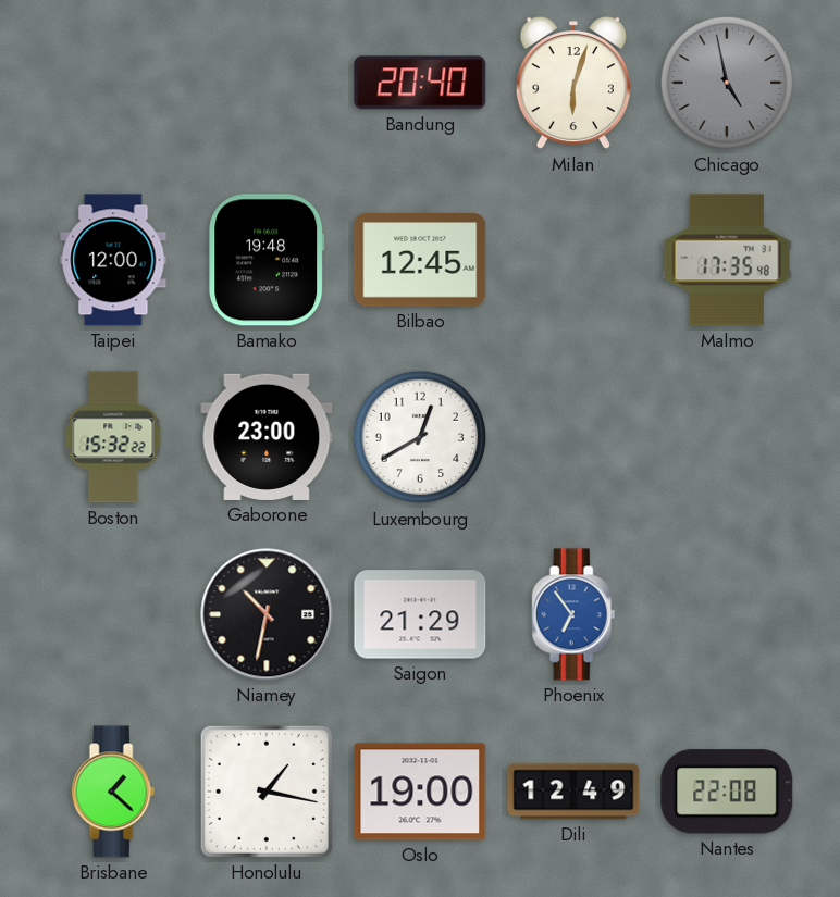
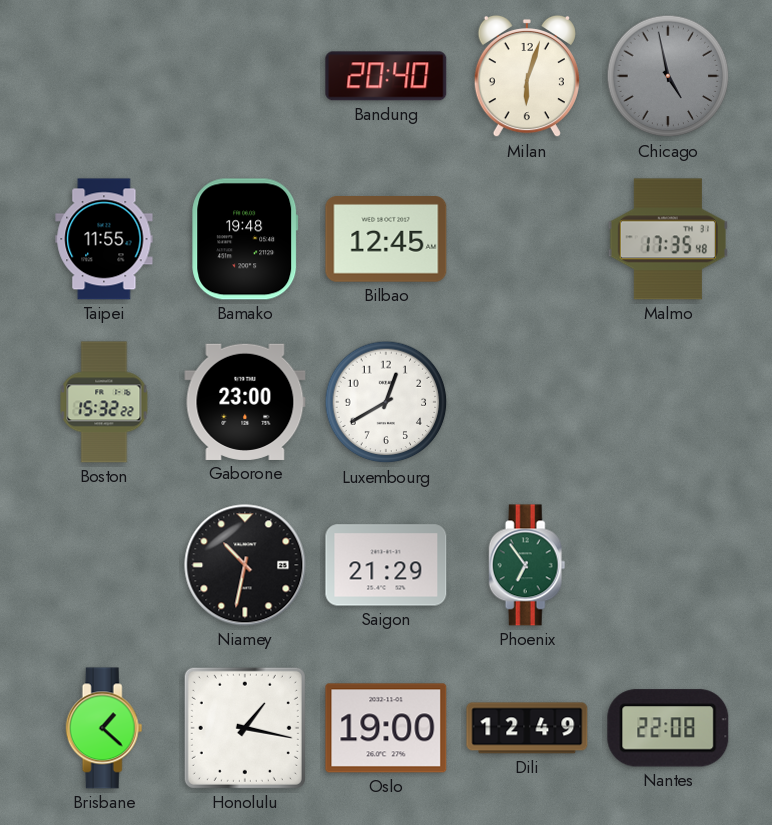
Taipei: 12:00 -> 11:55
Phoenix dial: blue -> green
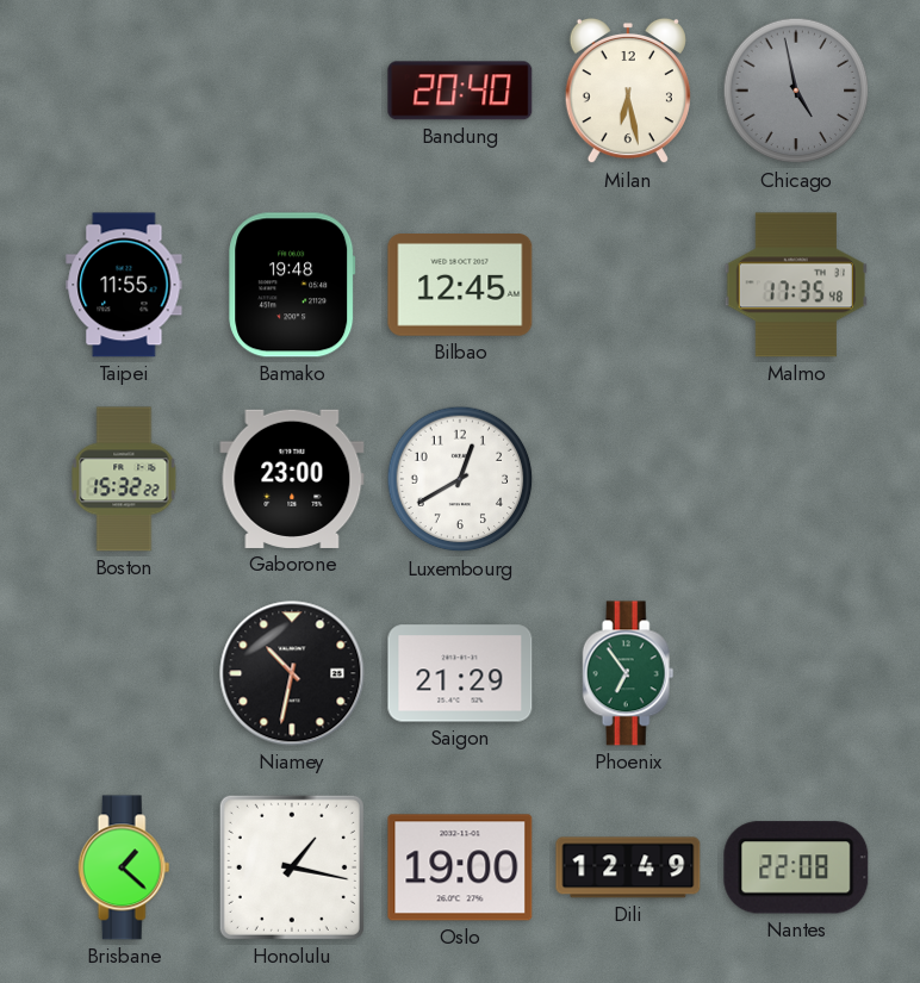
Milan: 6:03 -> 6:28
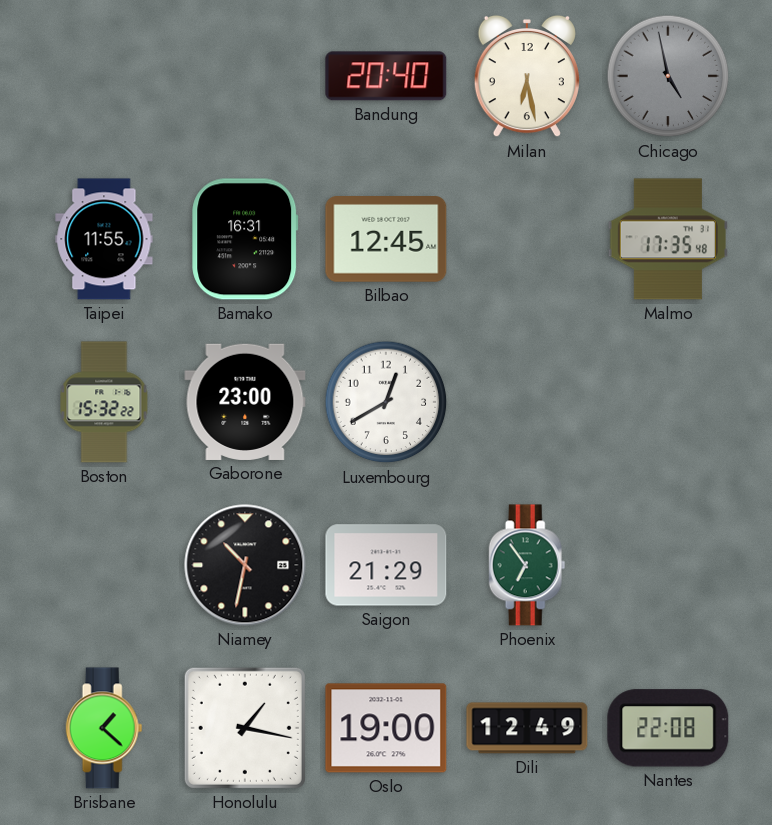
Bamako: 19:48 -> 16:31
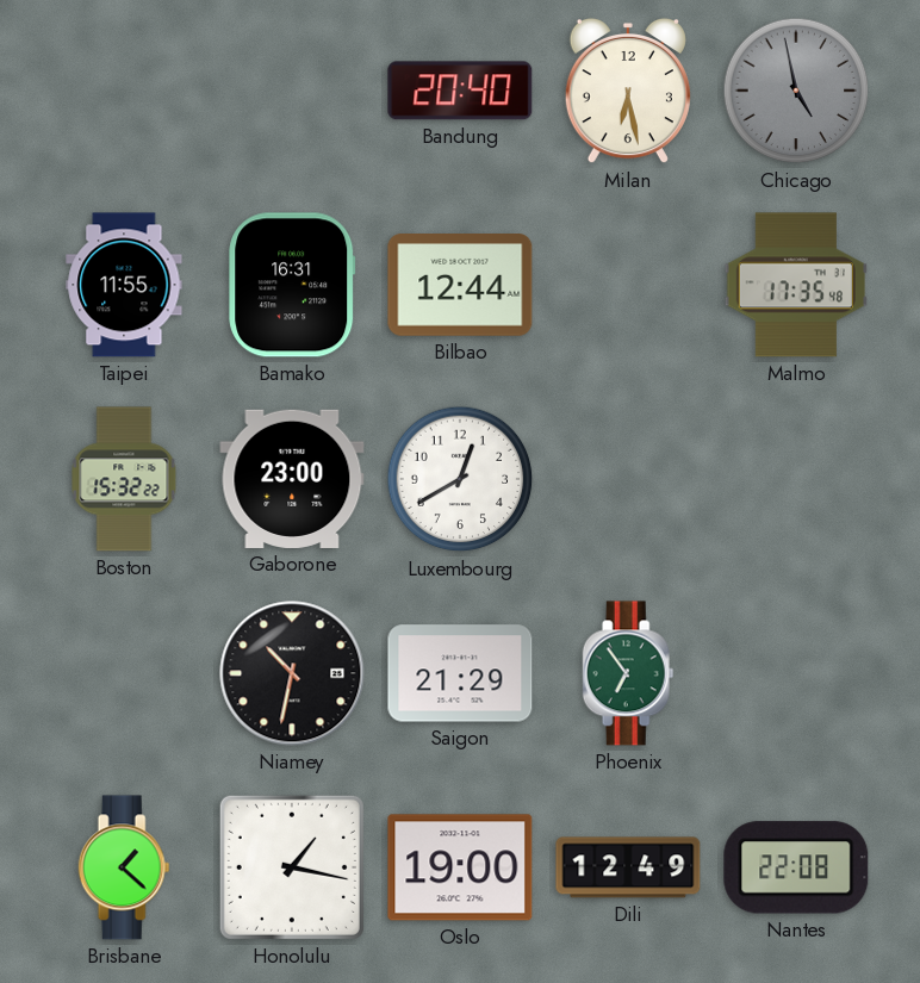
Bilbao: 12:45 -> 12:44
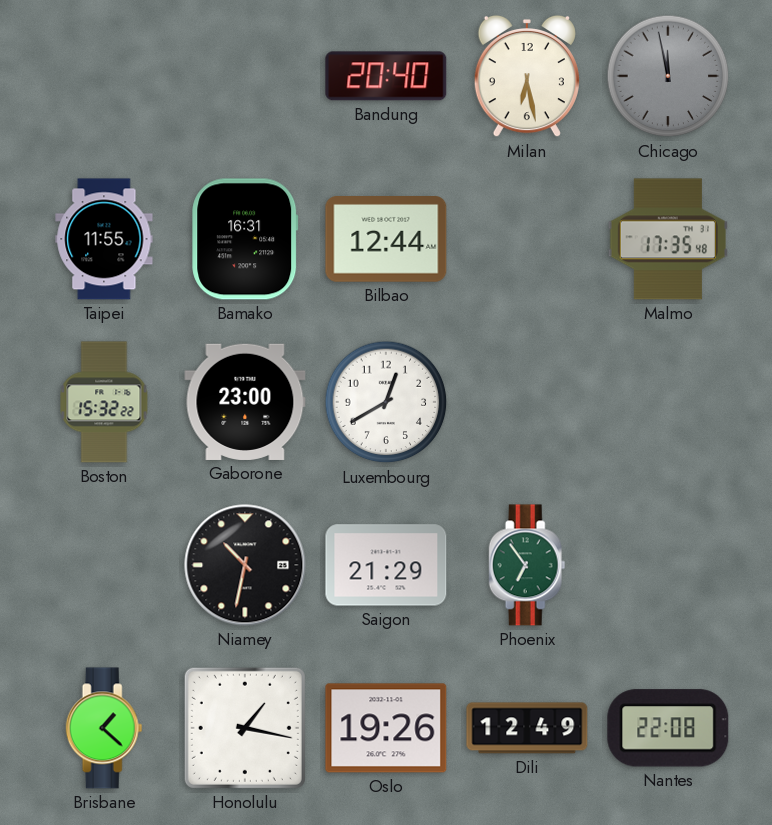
Chicago: 4:58 -> 11:58
Oslo: 19:00 -> 19:26
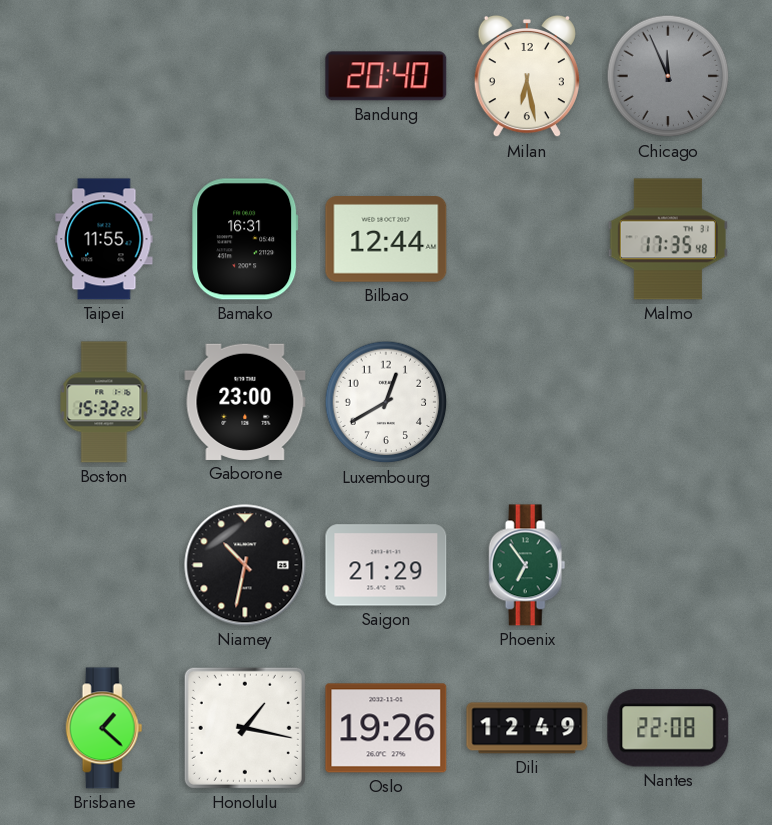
Chicago: 11:58 -> 11:56
